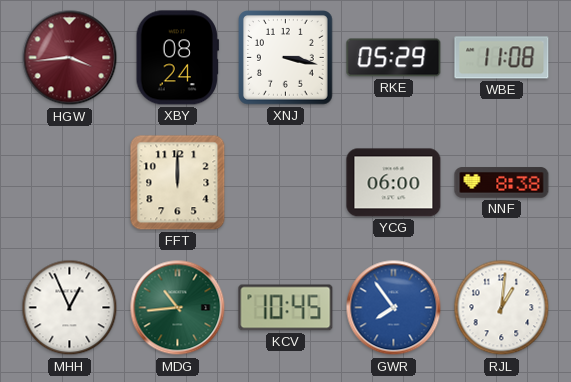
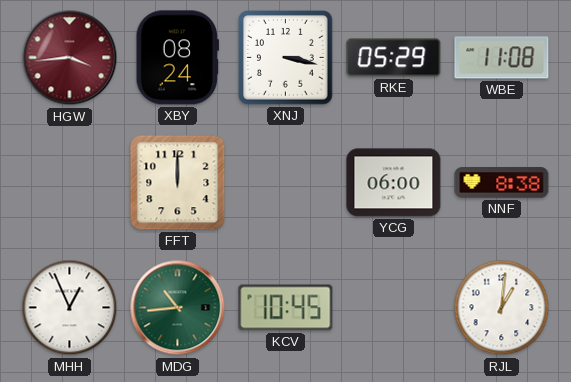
GWR: 7:54 -> none
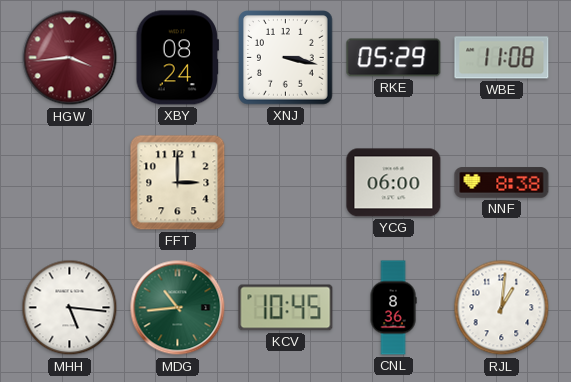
FFT: 12:00 -> 3:00
MHH: 12:56 -> 5:16
CNL: none -> 8:36
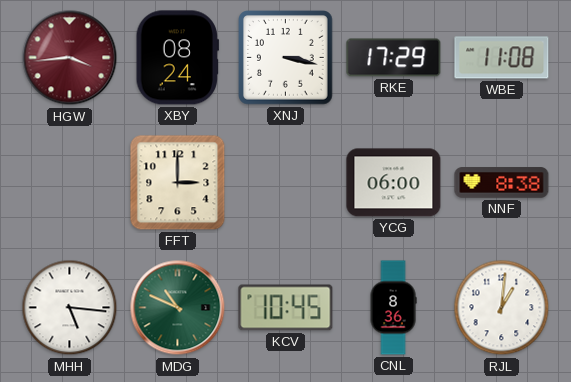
RKE: 05:29 -> 17:29
MDG: 10:44 -> 10:49
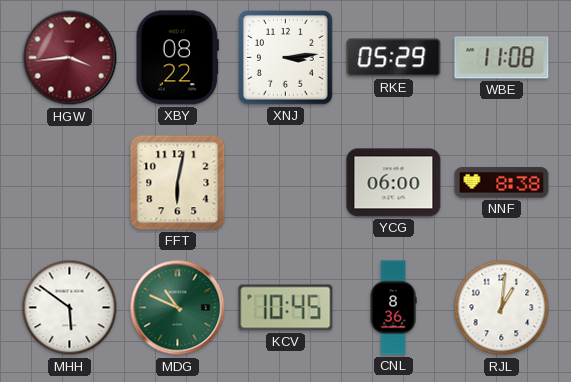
XBY: 08:24 -> 08:22
XNJ: 3:17 -> 3:14
RKE: 17:29 -> 05:29
FFT: 3:00 -> 6:02
MHH: 5:16 -> 5:51
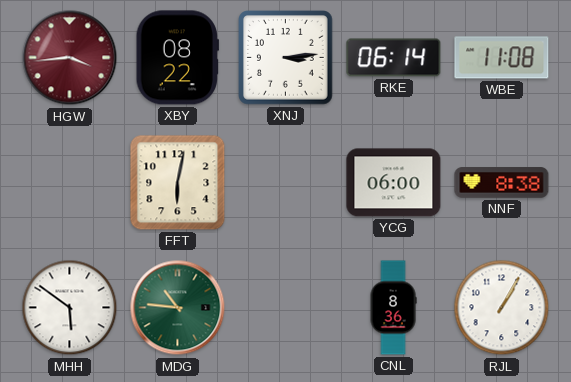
RKE: 05:29 -> 06:14
MDG: 10:49 -> 10:46
KCV: 10:45 -> none
RJL: 1:01 -> 1:05
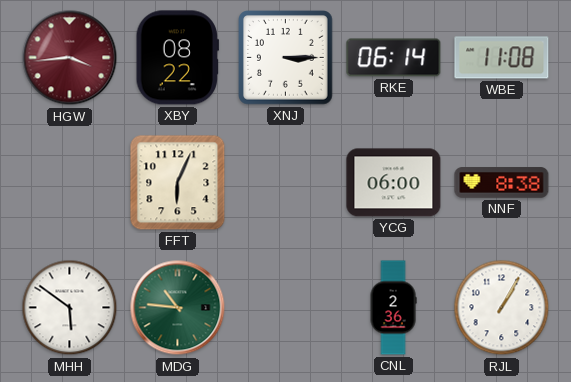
XNJ: 3:14 -> 3:15
FFT: 6:02 -> 6:04
CNL: 8:36 -> 2:36
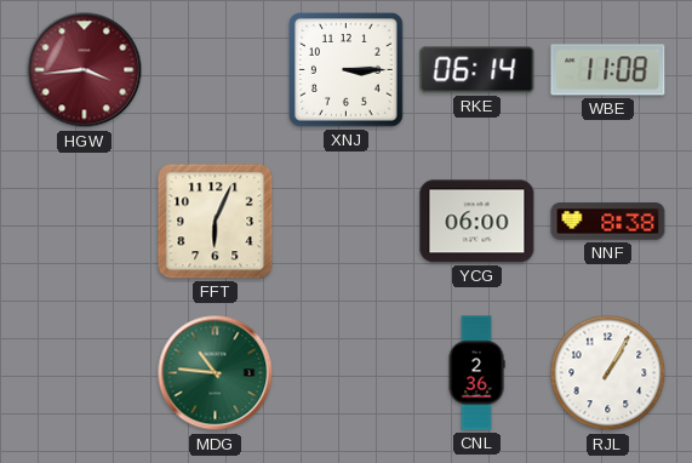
XBY: 08:22 -> none
MHH: 5:51 -> none
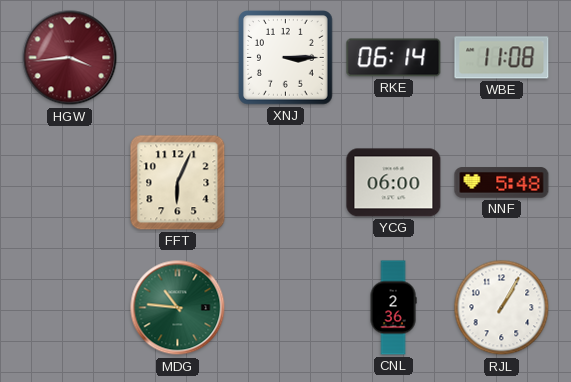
NNF: 8:38 -> 5:48
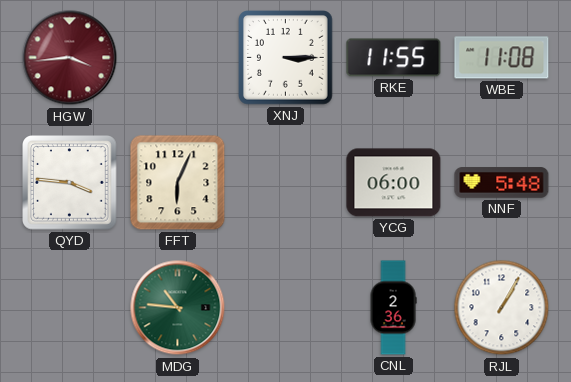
RKE: 06:14 -> 11:55
QYD: none -> 3:46
